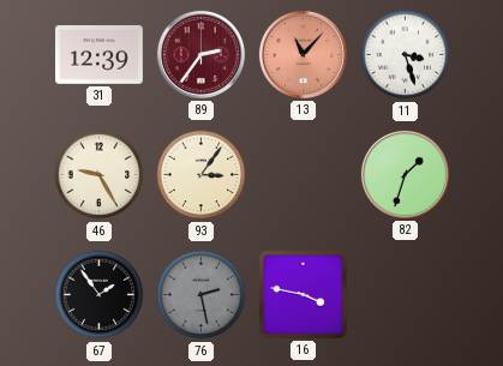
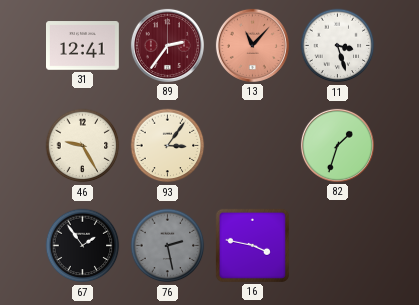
31: 12:39 -> 12:41
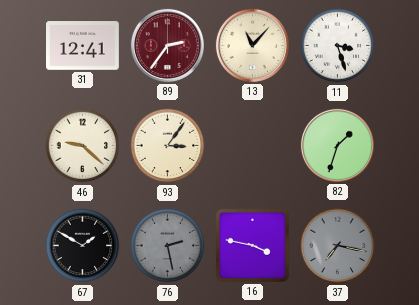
13 dial: salmon -> cream
46: 9:25 -> 9:22
67: 1:54 -> 1:50
37: none -> 7:17
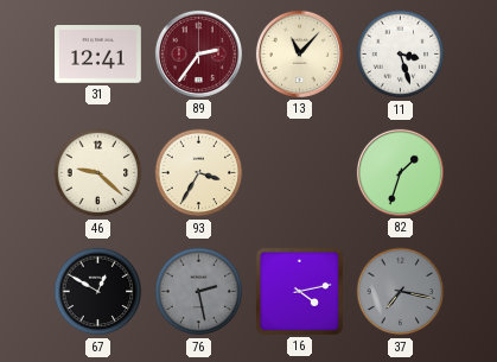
93: 3:06 -> 3:35
67: 1:50 -> 12:50
16: 3:47 -> 4:13
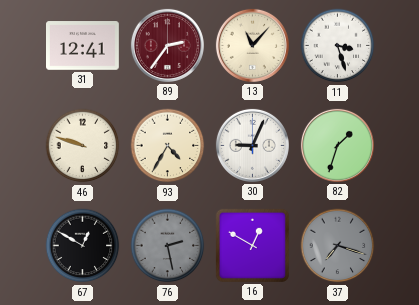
46: 9:22 -> 9:48
93: 3:35 -> 4:35
30: none -> 9:04
16: 4:13 -> 12:50
37: 7:17 -> 7:18
